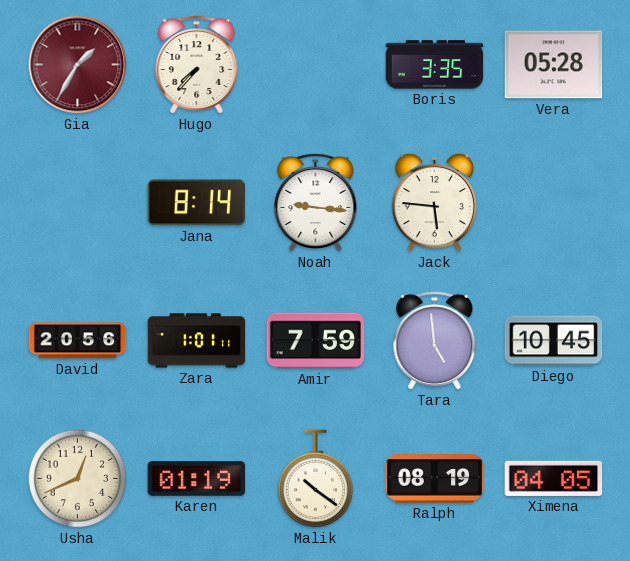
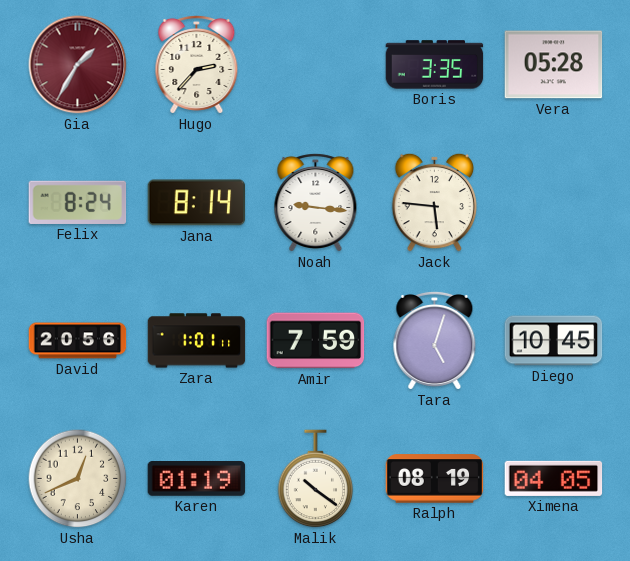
Hugo: 7:37 -> 2:37
Felix: none -> 8:24
Tara: 4:59 -> 5:03
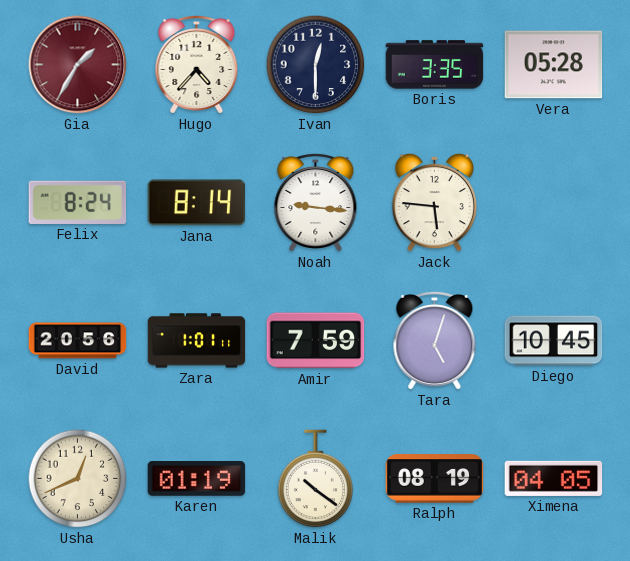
Hugo: 2:37 -> 4:37
Ivan: none -> 12:30
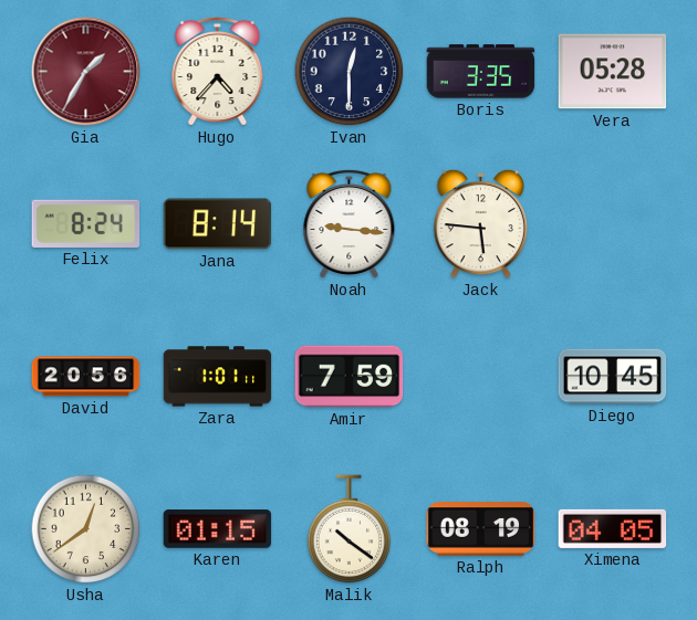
Tara: 5:03 -> none
Usha: 12:41 -> 12:39
Karen: 01:19 -> 01:15
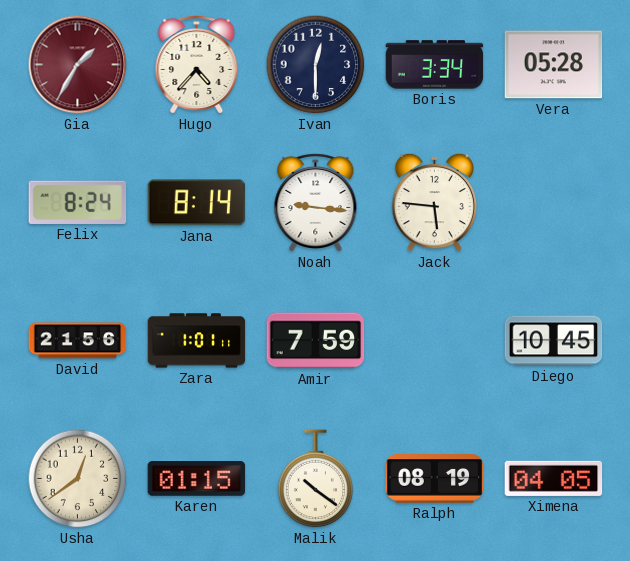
Boris: 3:35 -> 3:34
David: 20:56 -> 21:56
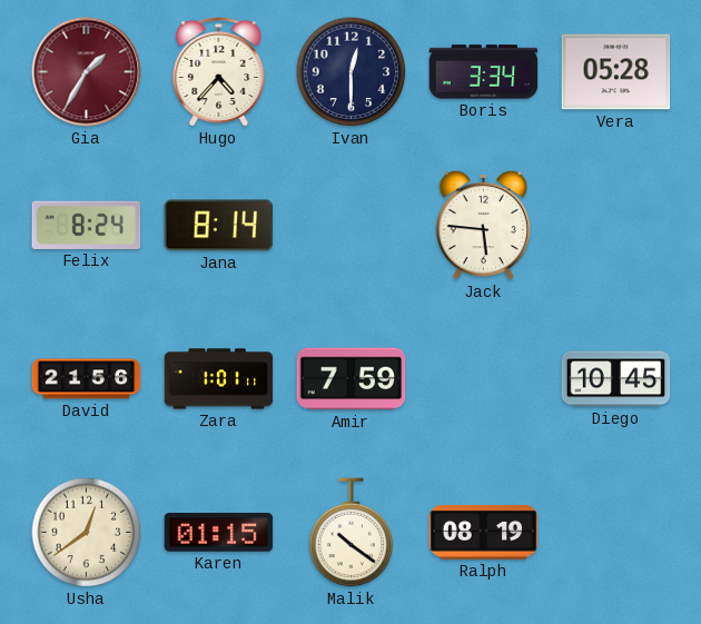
Noah: 9:16 -> none
Ximena: 04:05 -> none
